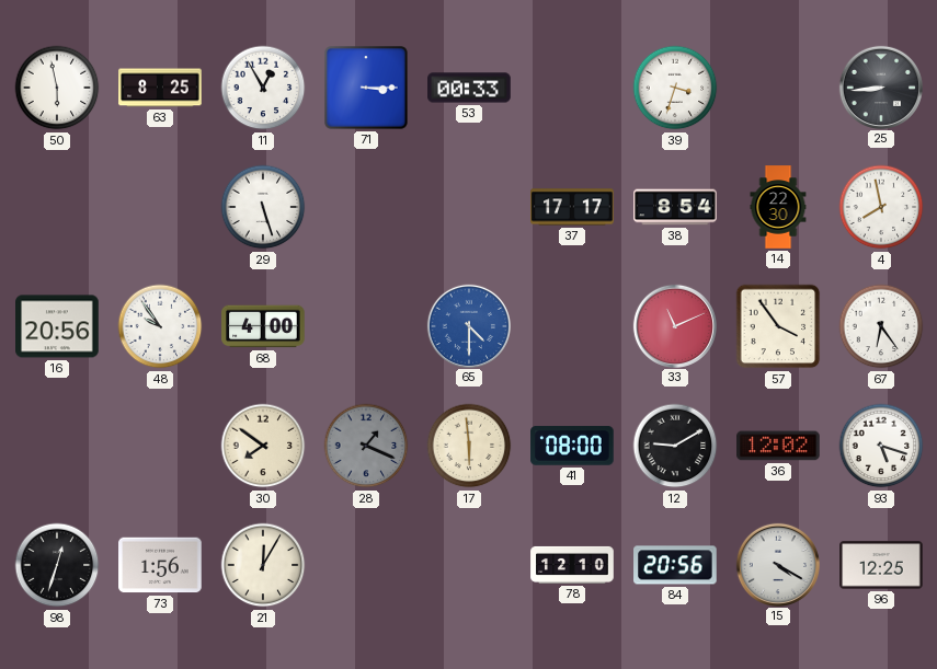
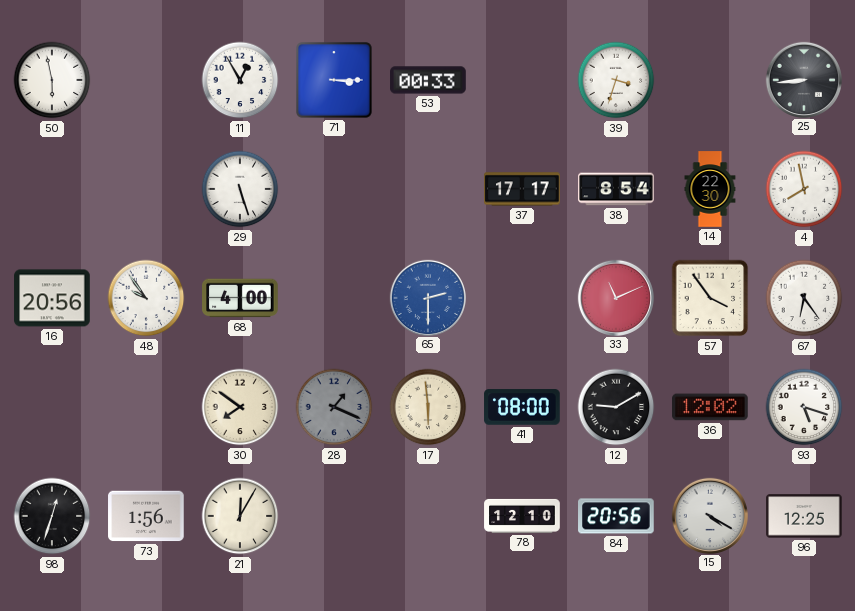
63: 8:25 -> none
65: 4:30 -> 2:30
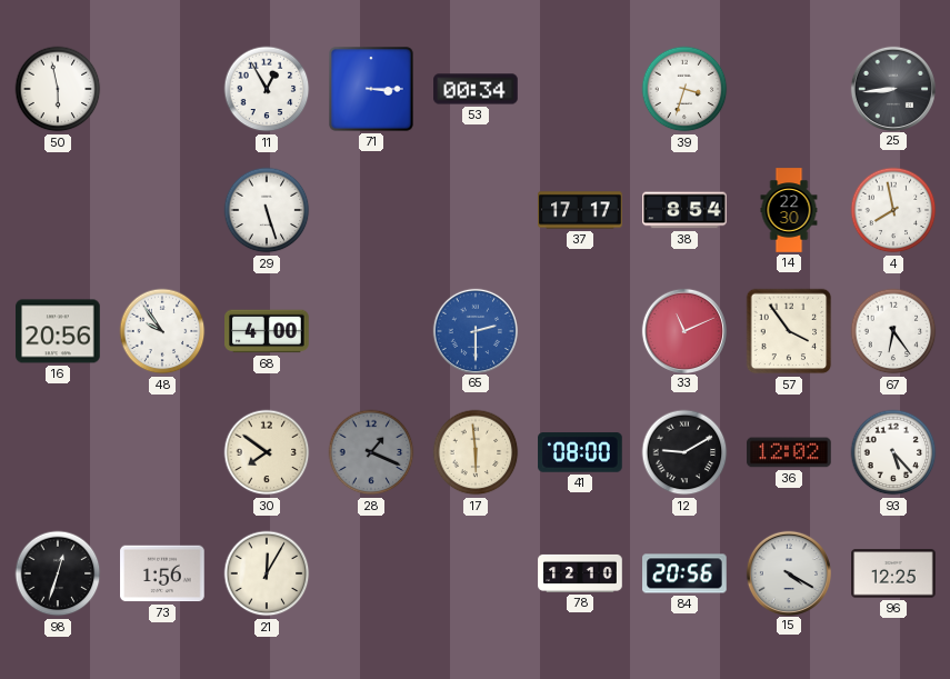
53: 00:33 -> 00:34
93: 5:18 -> 5:23
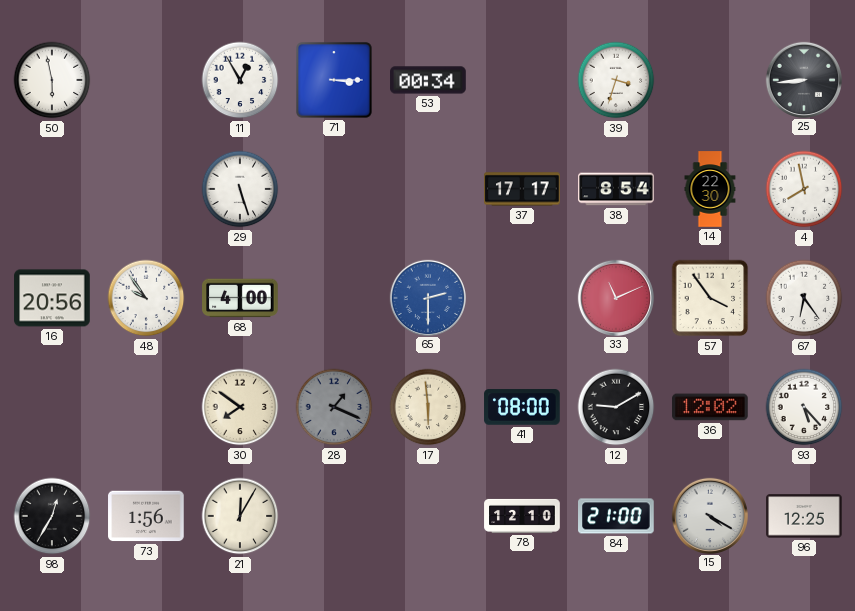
98: 12:33 -> 12:35
84: 20:56 -> 21:00
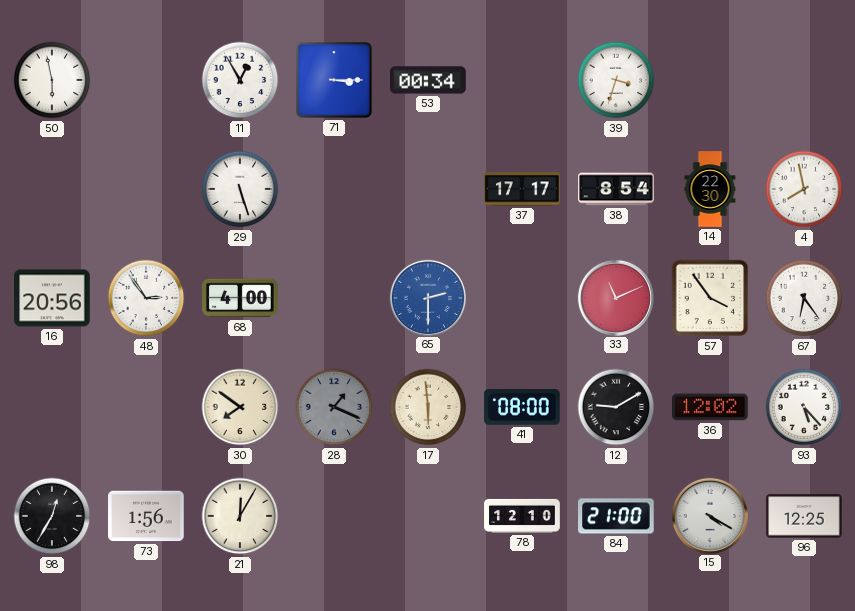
25: 8:44 -> none
48: 9:54 -> 2:54
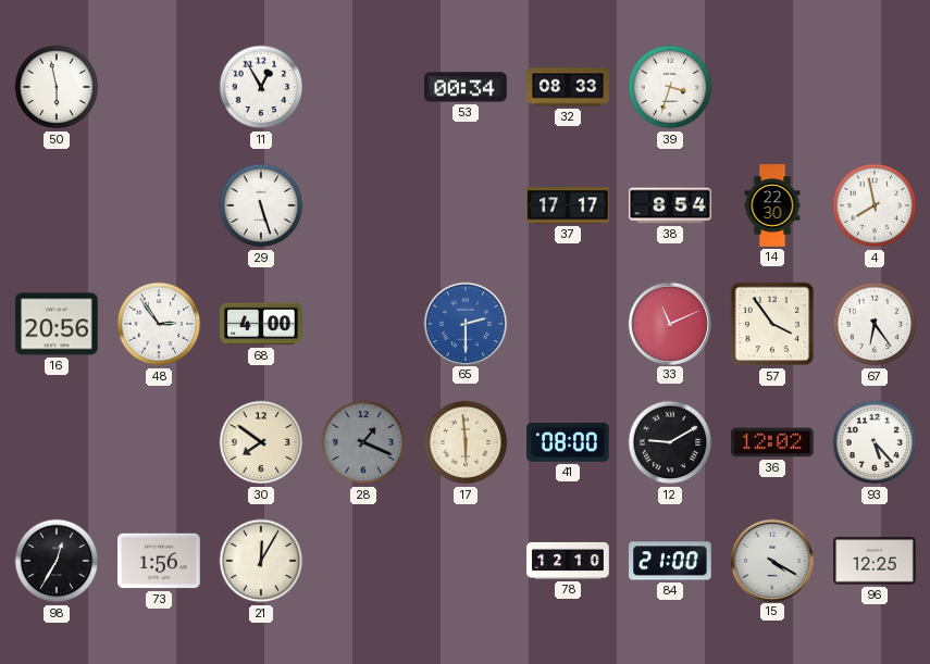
71: 3:15 -> none
32: none -> 08:33
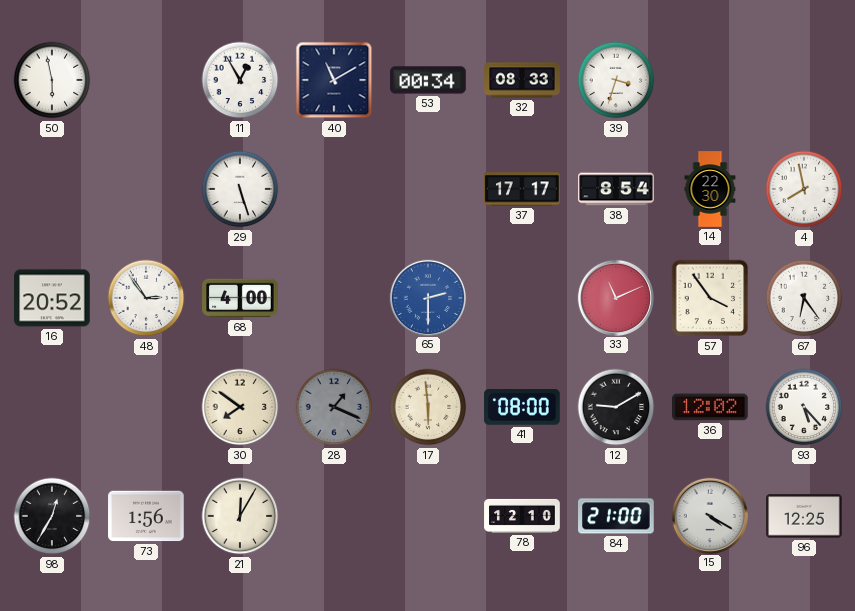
40: none -> 11:10
16: 20:56 -> 20:52
